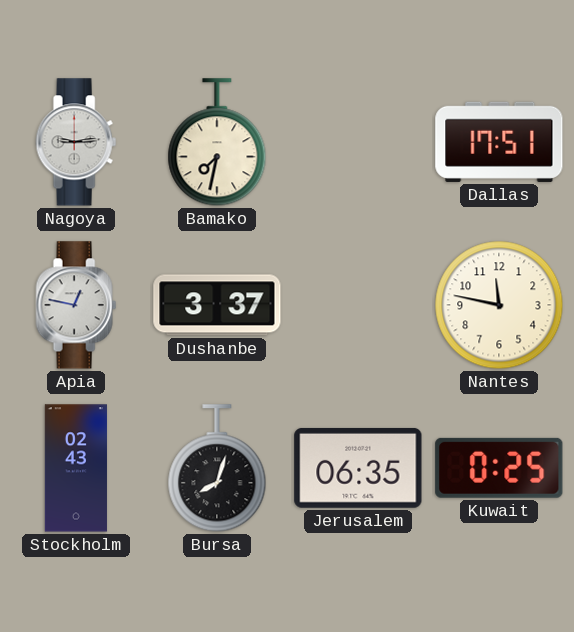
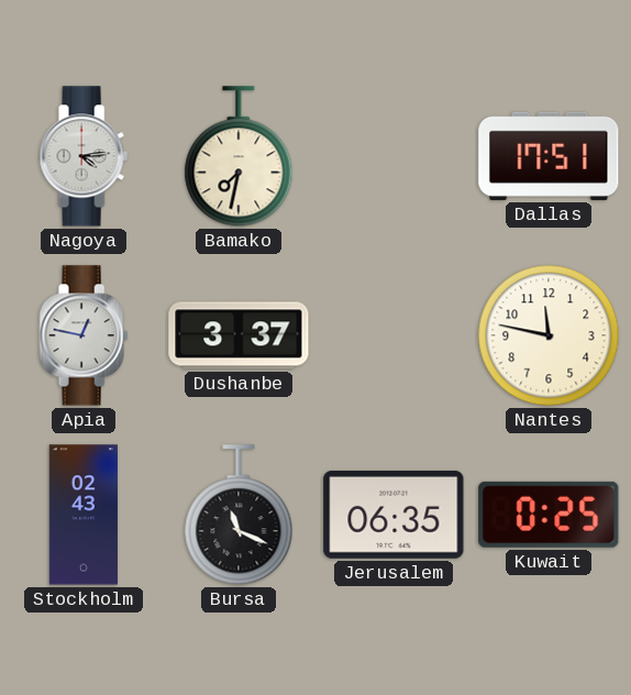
Nagoya: 9:14 -> 4:14
Bursa: 8:03 -> 11:19
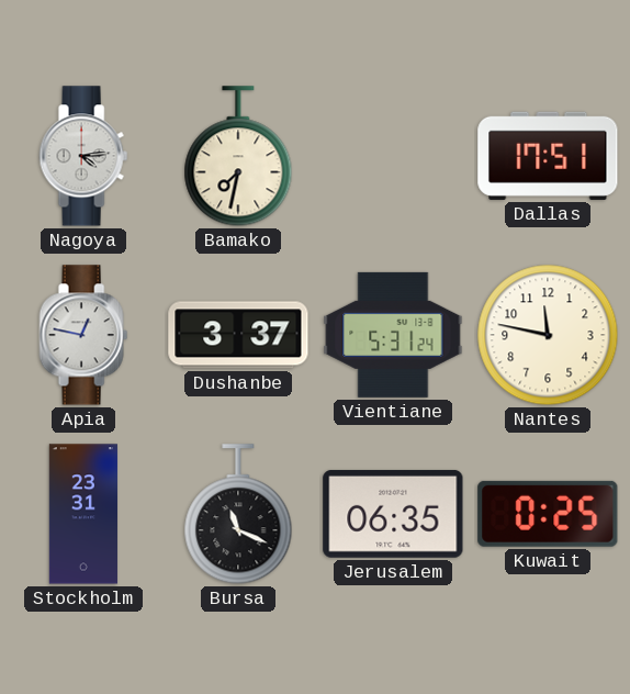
Vientiane: none -> 5:31
Stockholm: 02:43 -> 23:31
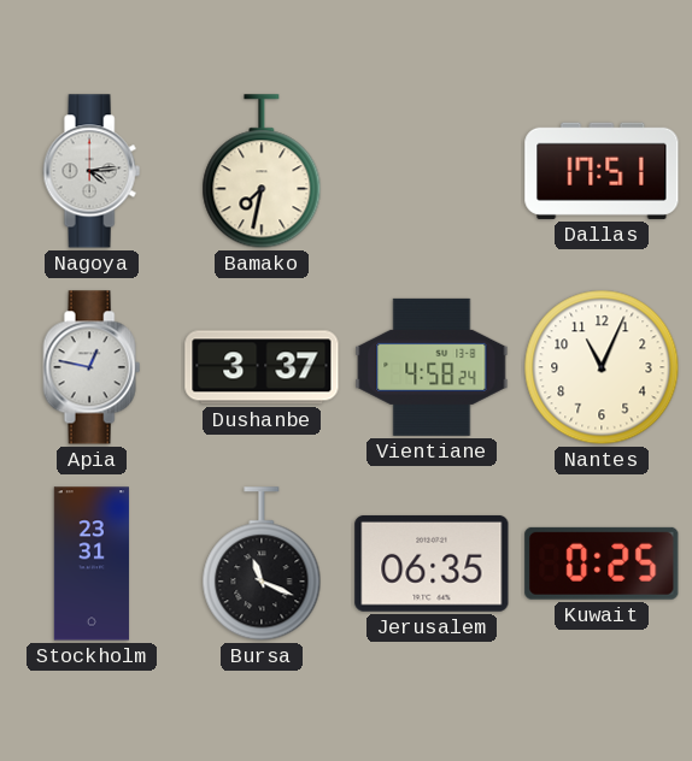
Vientiane: 5:31 -> 4:58
Nantes: 11:47 -> 11:04
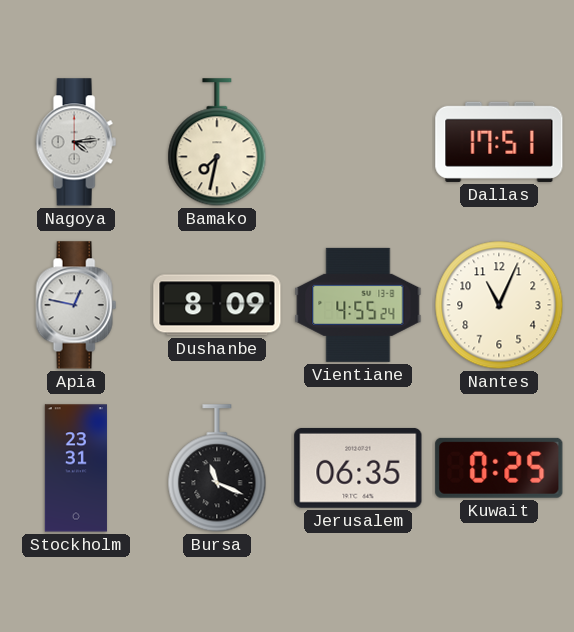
Dushanbe: 3:37 -> 8:09
Vientiane: 4:58 -> 4:55
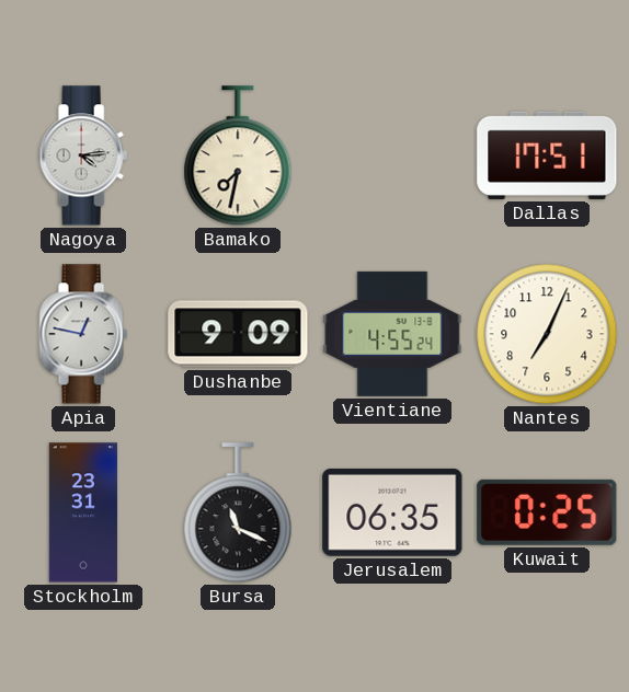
Dushanbe: 8:09 -> 9:09
Nantes: 11:04 -> 7:04
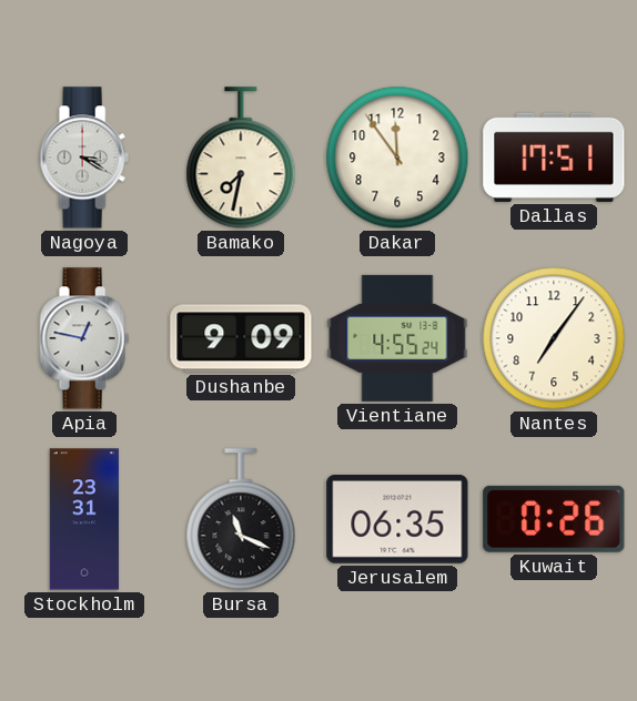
Nagoya: 4:14 -> 3:20
Dakar: none -> 11:54
Nantes: 7:04 -> 7:06
Kuwait: 0:25 -> 0:26
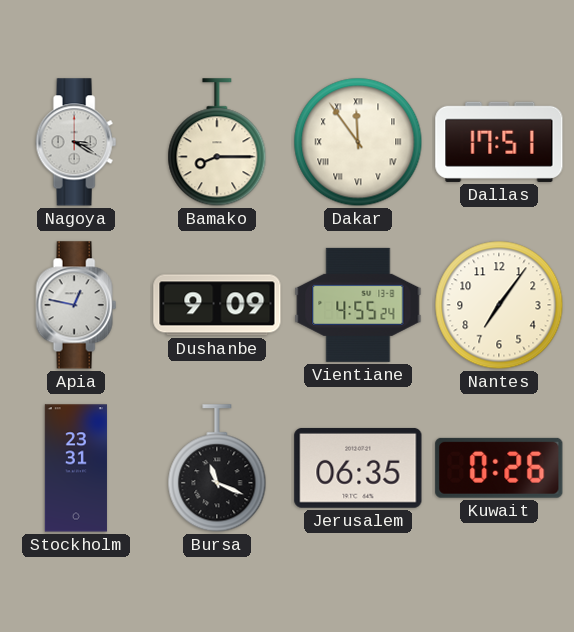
Bamako: 7:32 -> 8:15
Dakar numerals: Arabic -> Roman
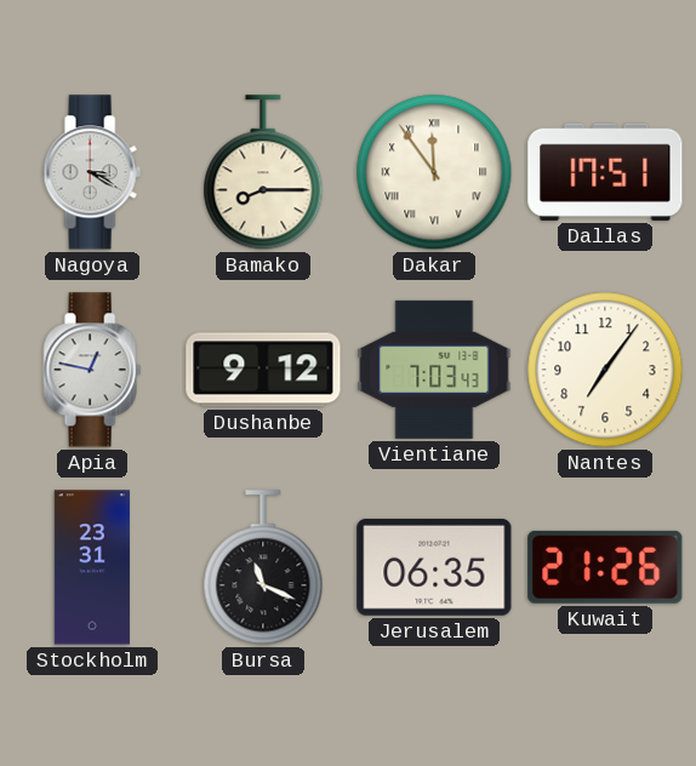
Dushanbe: 9:09 -> 9:12
Vientiane: 4:55 -> 7:03
Kuwait: 0:26 -> 21:26
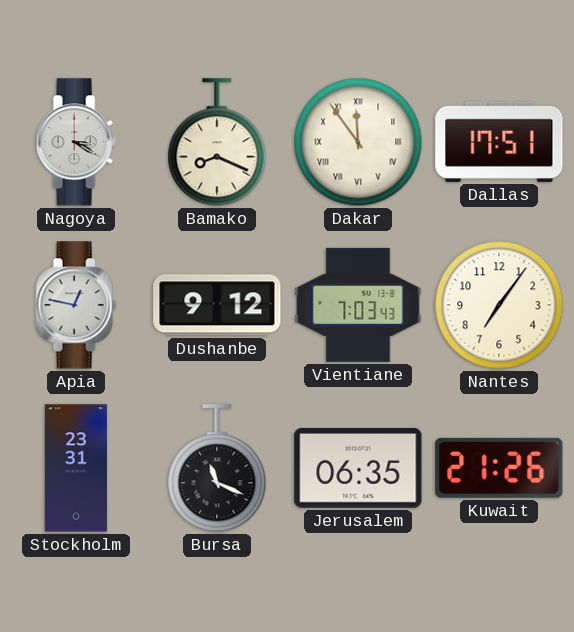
Bamako: 8:15 -> 8:19
